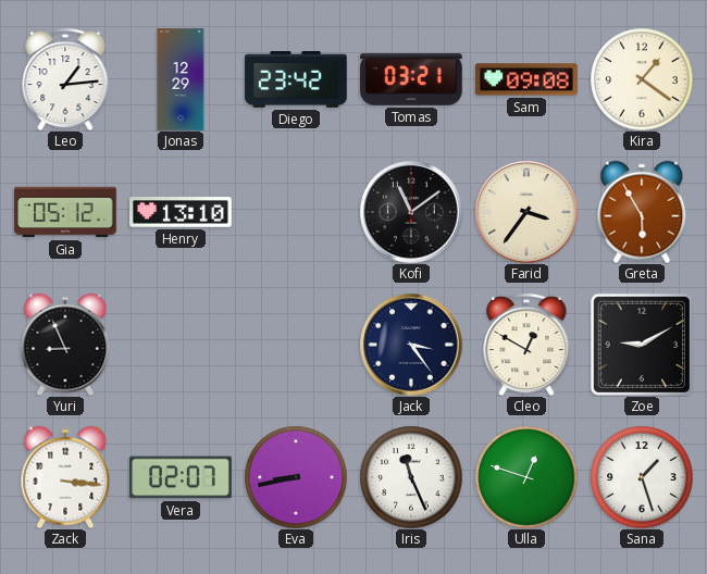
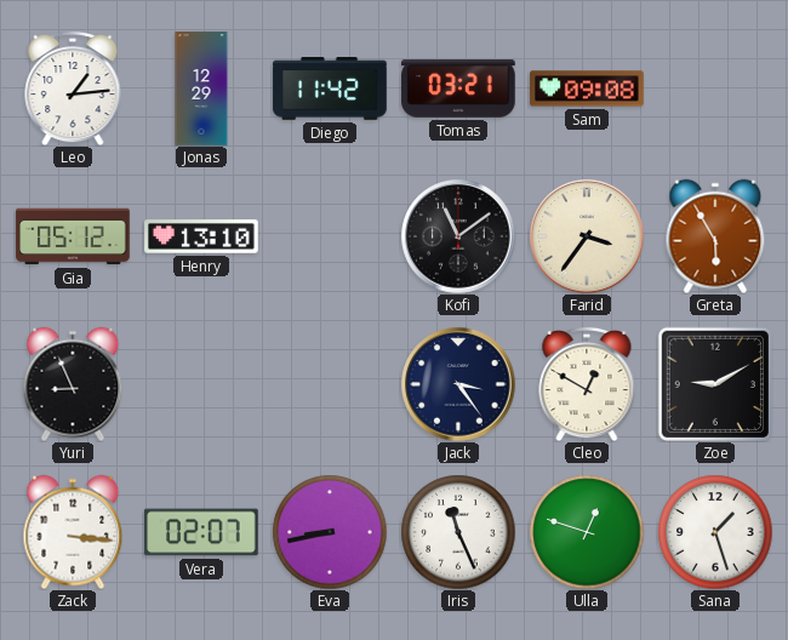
Diego: 23:42 -> 11:42
Kira: 1:21 -> none
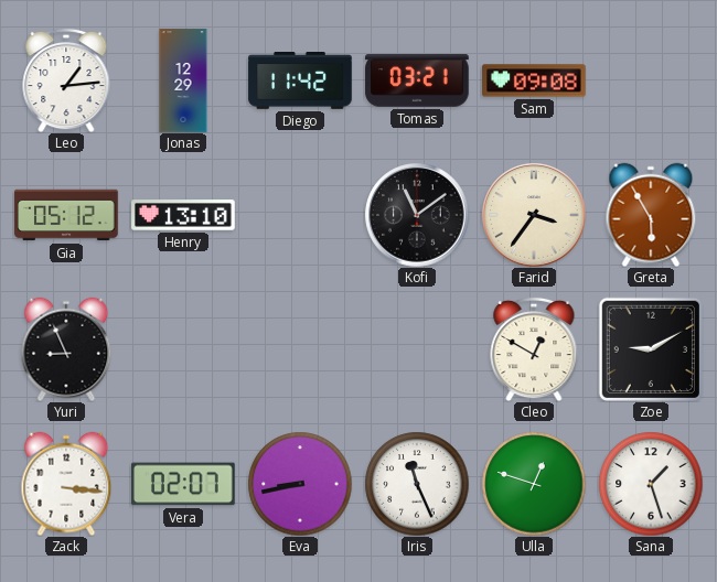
Jack: 3:24 -> none
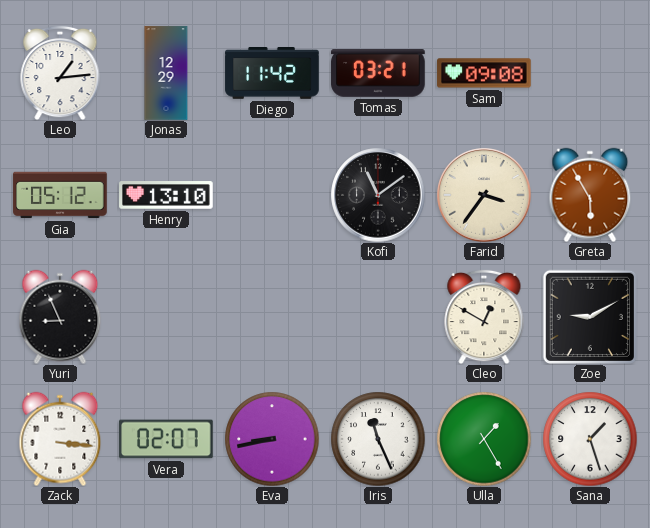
Ulla: 12:48 -> 1:25
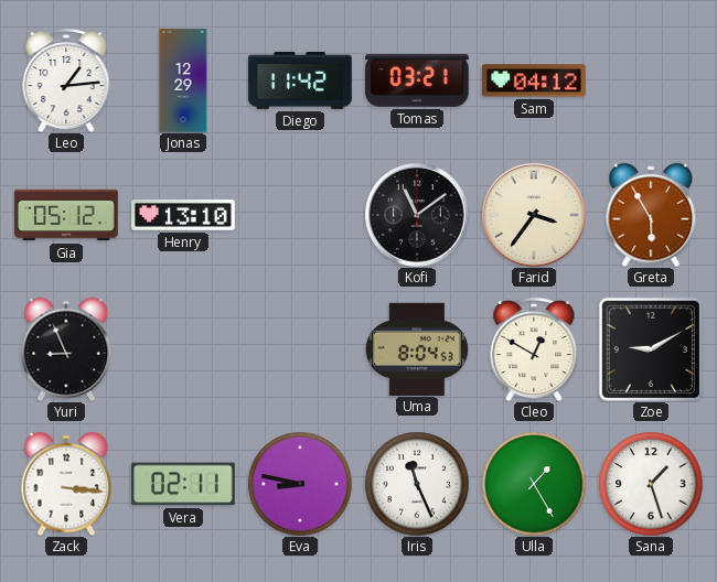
Sam: 09:08 -> 04:12
Uma: none -> 8:04
Vera: 02:07 -> 02:11
Eva: 8:43 -> 8:47
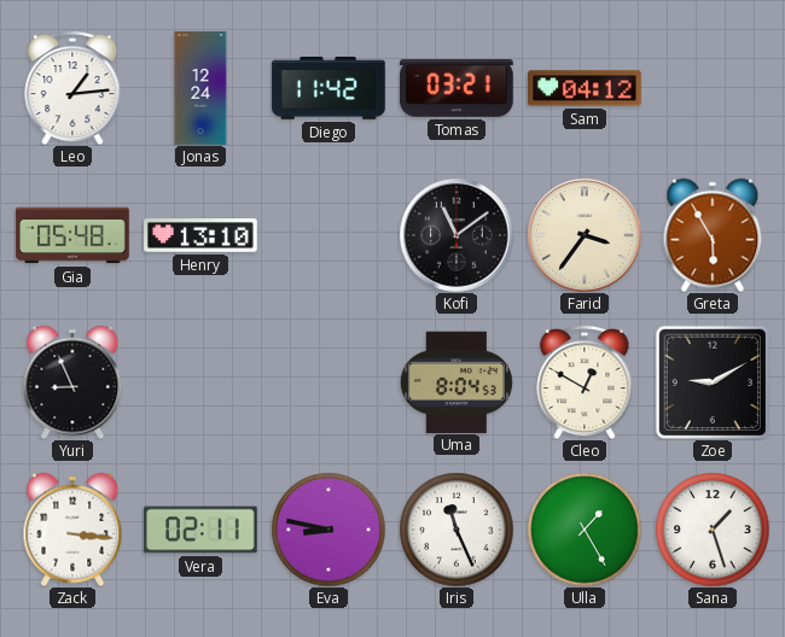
Jonas: 12:29 -> 12:24
Gia: 05:12 -> 05:48
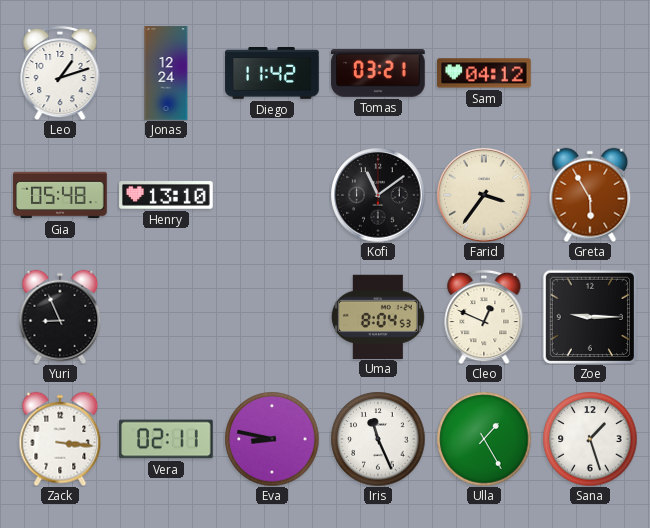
Leo: 1:14 -> 1:12
Cleo: 12:50 -> 12:49
Zoe: 9:10 -> 9:15
